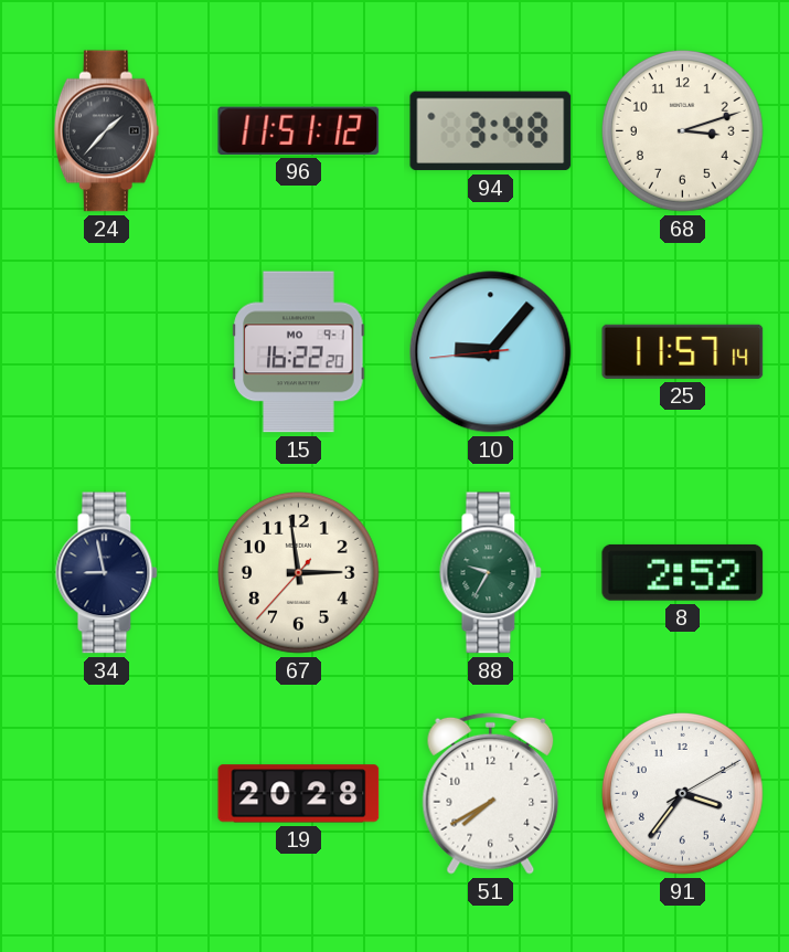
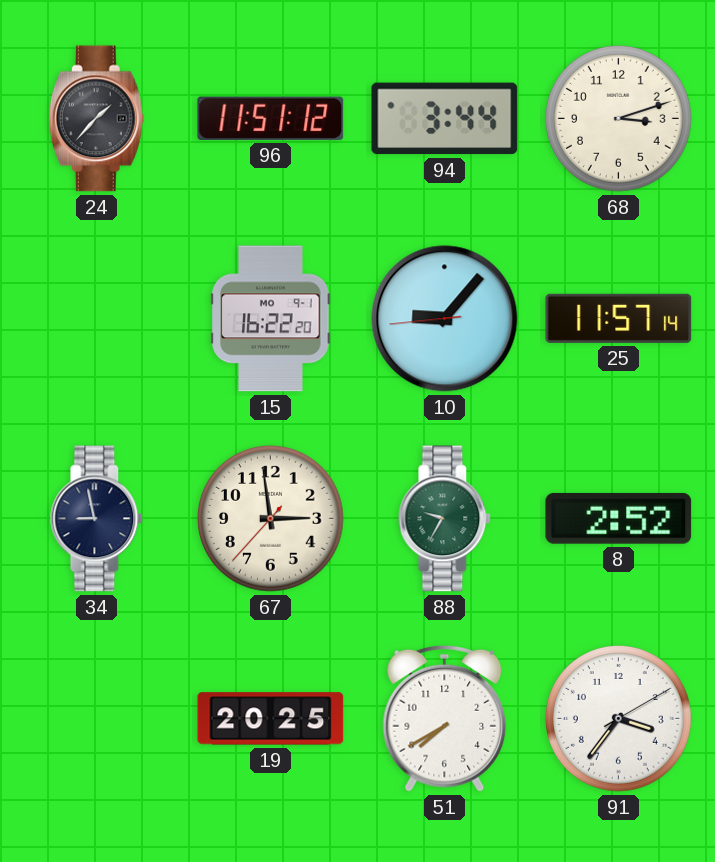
94: 3:48 -> 3:44
19: 20:28 -> 20:25
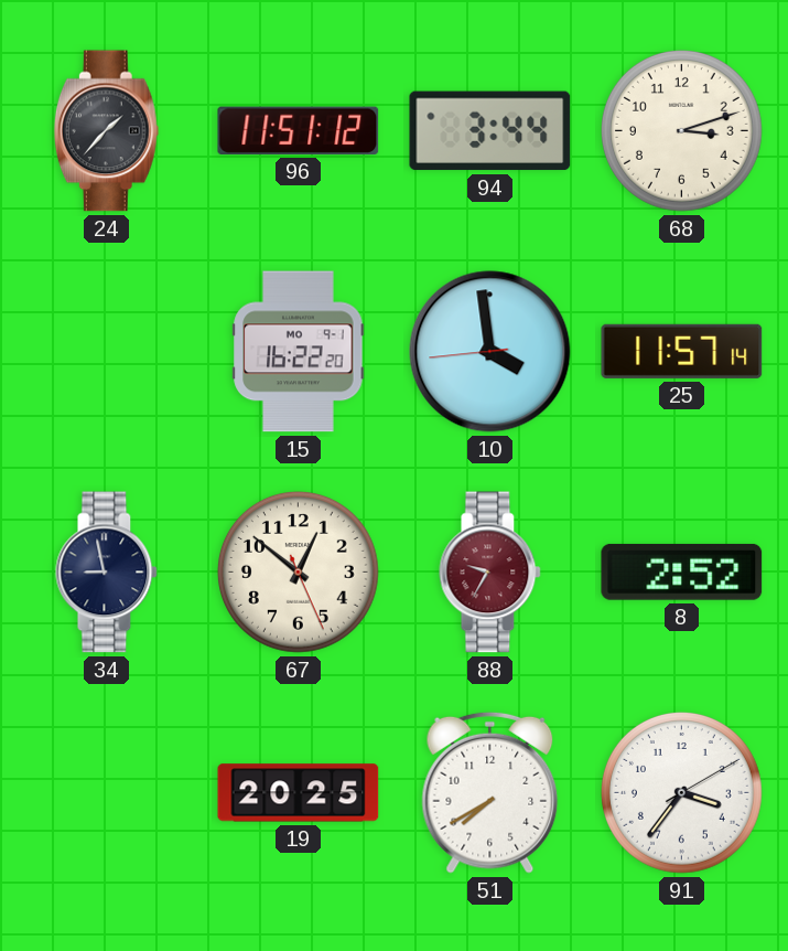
10: 9:06 -> 3:58
67: 2:58 -> 12:51
88 dial: green -> burgundy
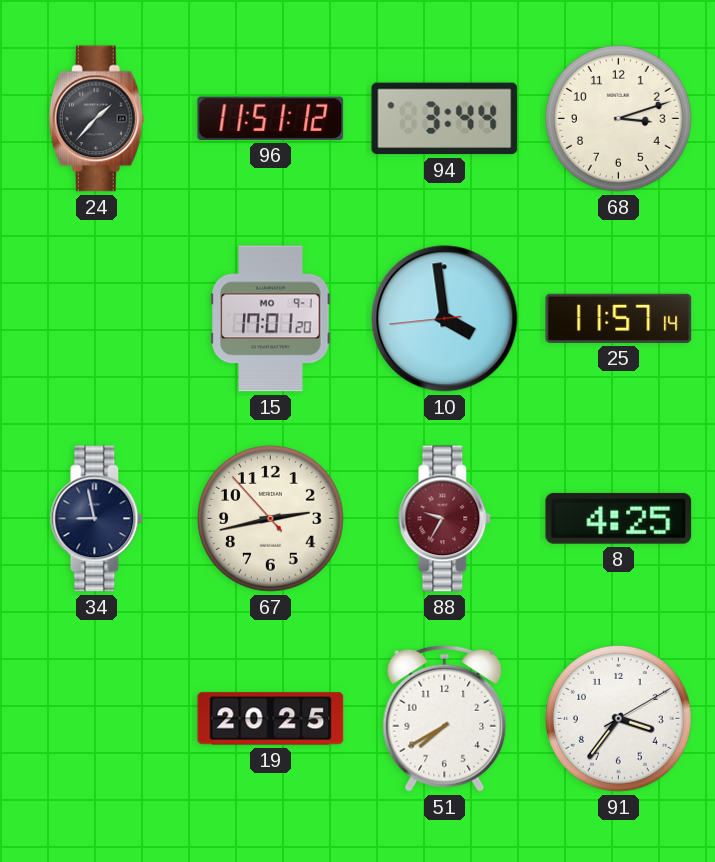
15: 16:22 -> 17:01
67: 12:51 -> 2:42
8: 2:52 -> 4:25
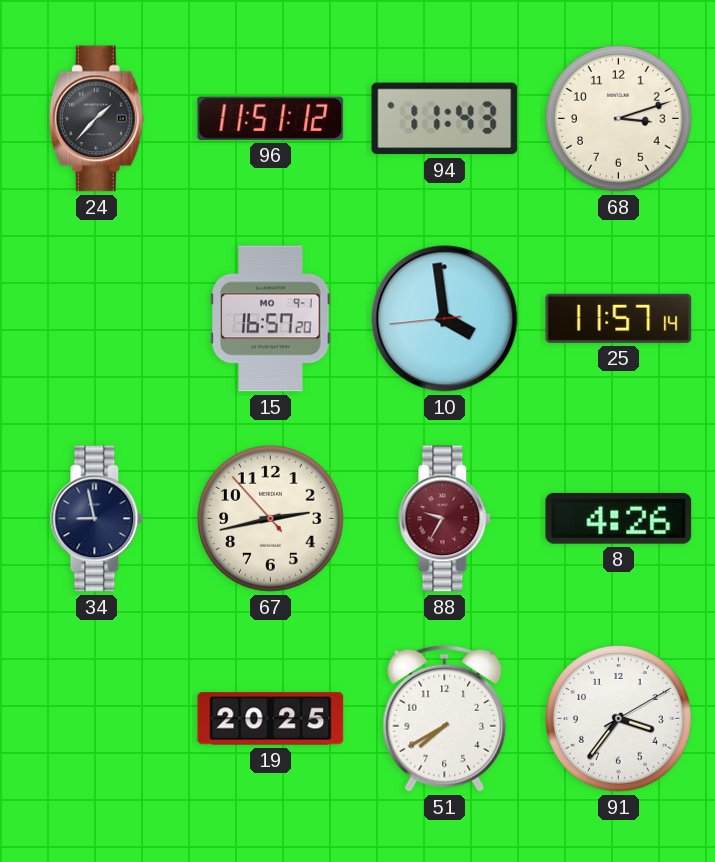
94: 3:44 -> 11:43
15: 17:01 -> 16:57
8: 4:25 -> 4:26
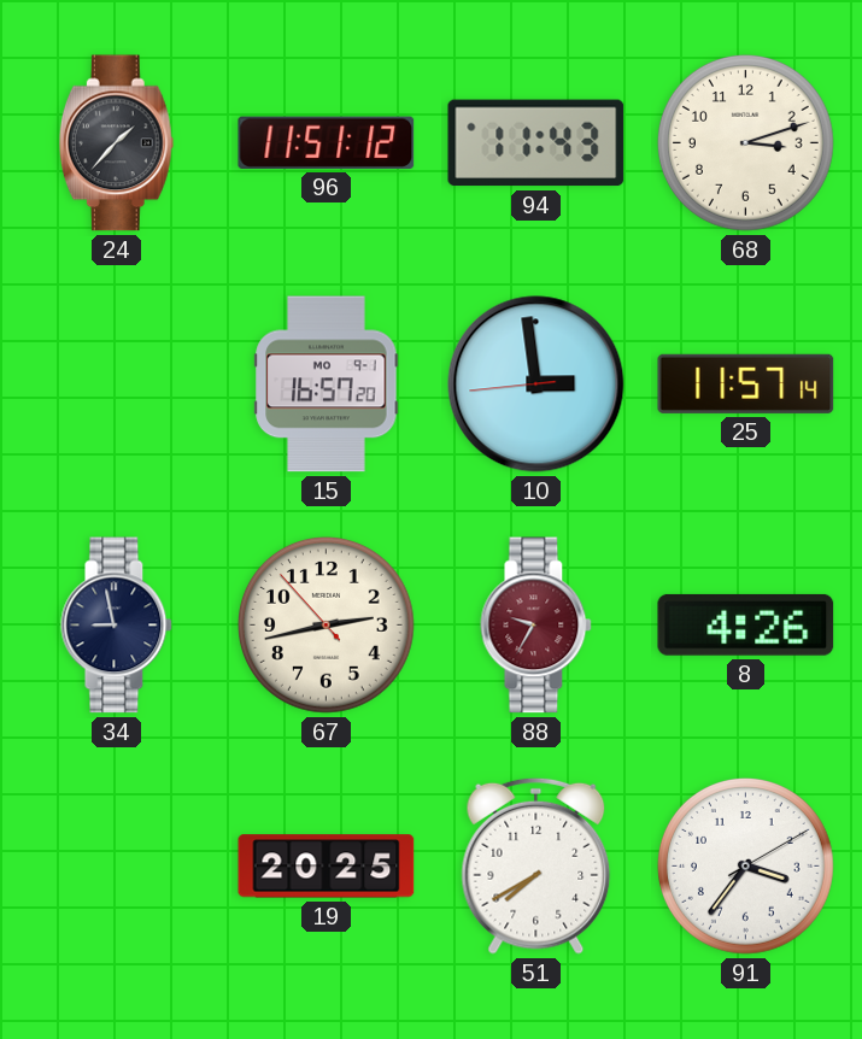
10: 3:58 -> 2:58
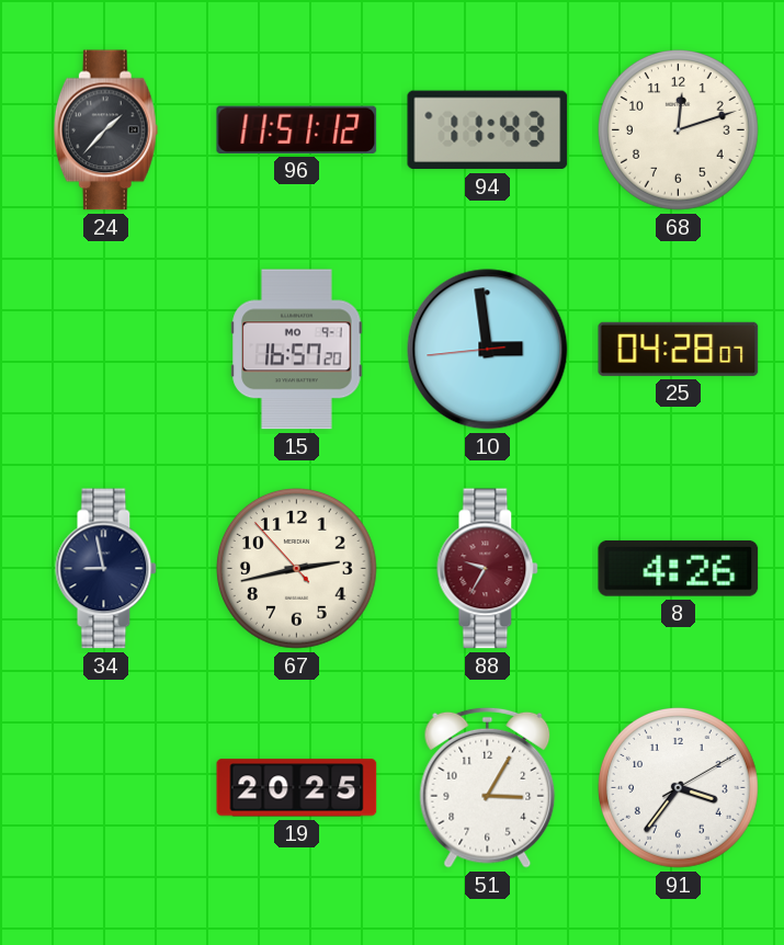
68: 3:12 -> 12:12
25: 11:57 -> 04:28
51: 7:40 -> 3:05
